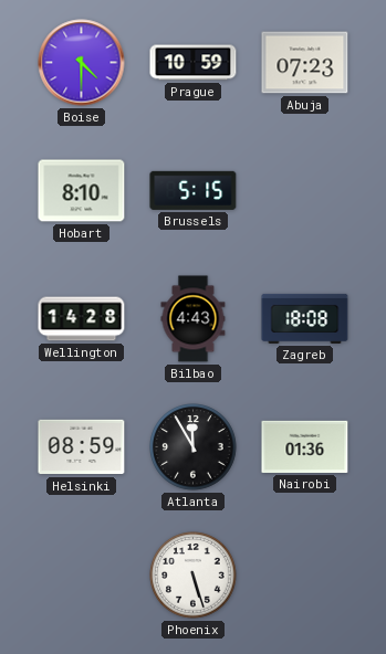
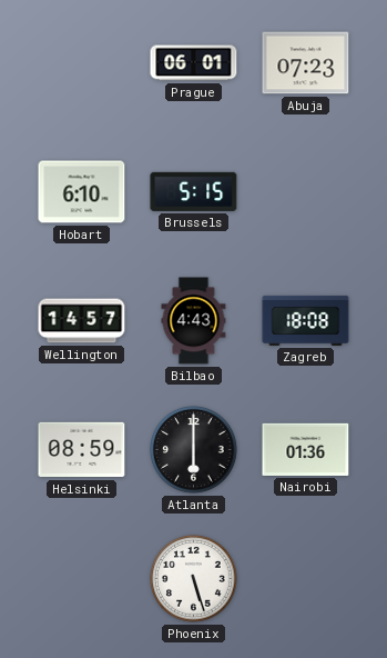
Boise: 4:30 -> none
Prague: 10:59 -> 06:01
Hobart: 8:10 -> 6:10
Wellington: 14:28 -> 14:57
Atlanta: 11:55 -> 6:00
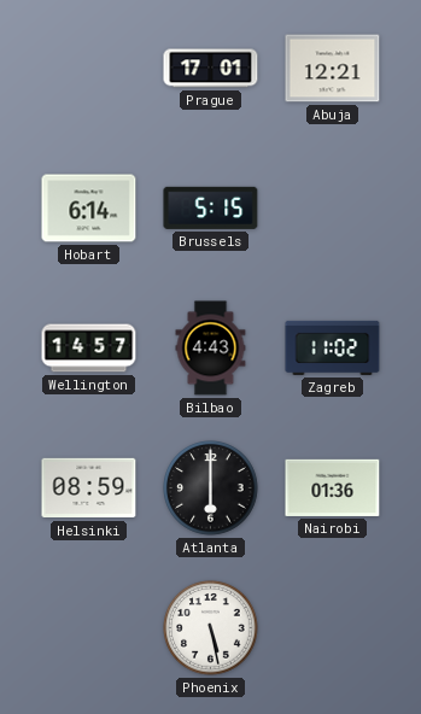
Prague: 06:01 -> 17:01
Abuja: 07:23 -> 12:21
Hobart: 6:10 -> 6:14
Zagreb: 18:08 -> 11:02
Phoenix: 5:27 -> 5:28
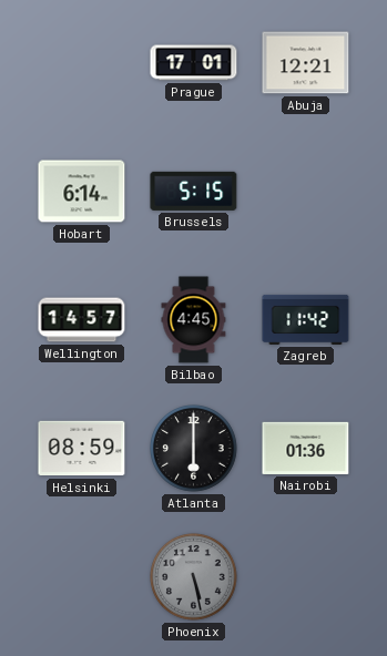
Bilbao: 4:43 -> 4:45
Zagreb: 11:02 -> 11:42
Phoenix dial: white -> grey
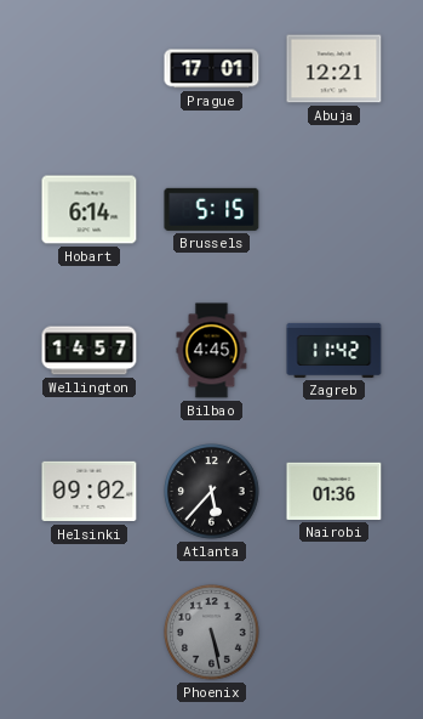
Helsinki: 08:59 -> 09:02
Atlanta: 6:00 -> 5:37
